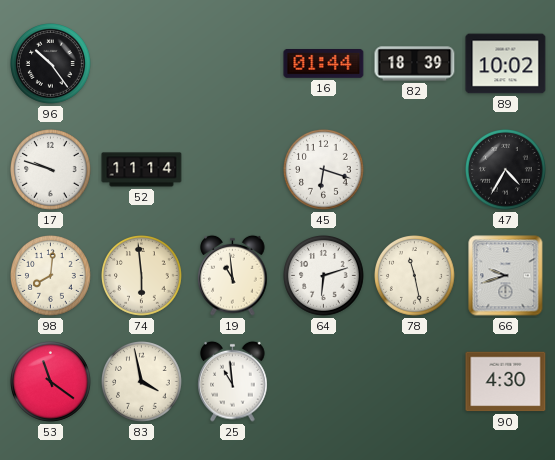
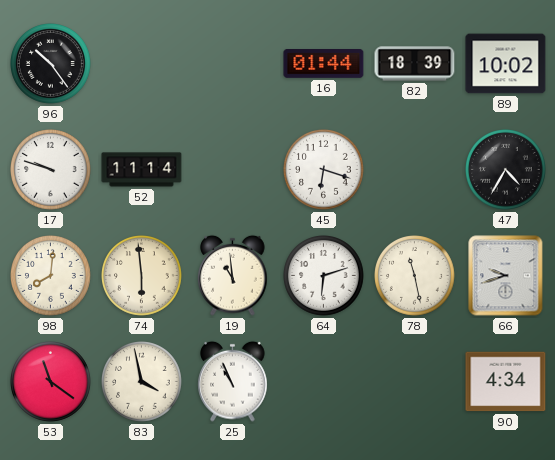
25: 10:59 -> 10:56
90: 4:30 -> 4:34
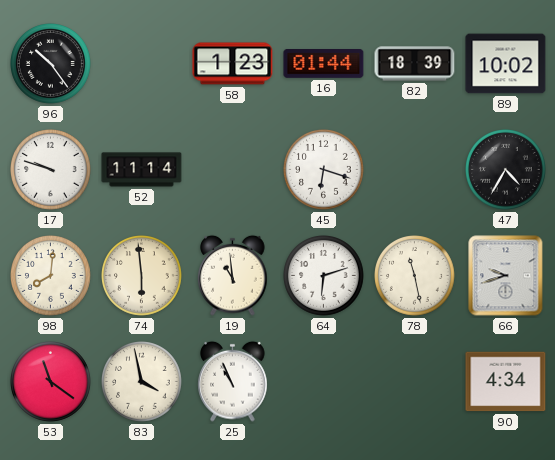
58: none -> 1:23
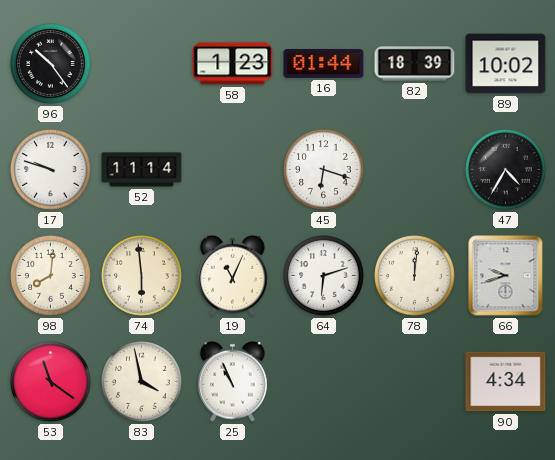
19: 10:59 -> 11:04
78: 11:28 -> 12:01
